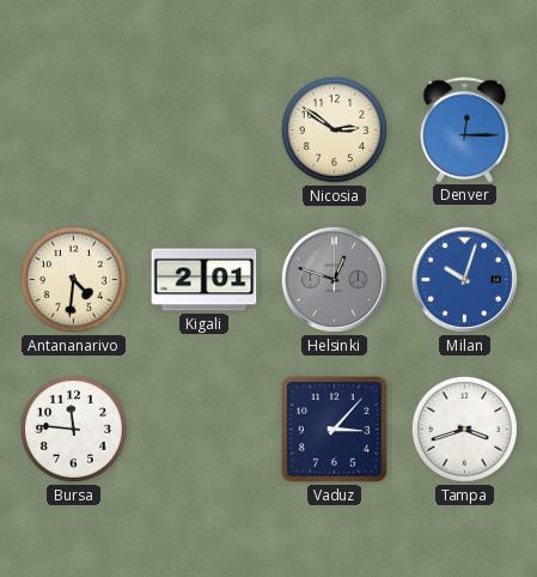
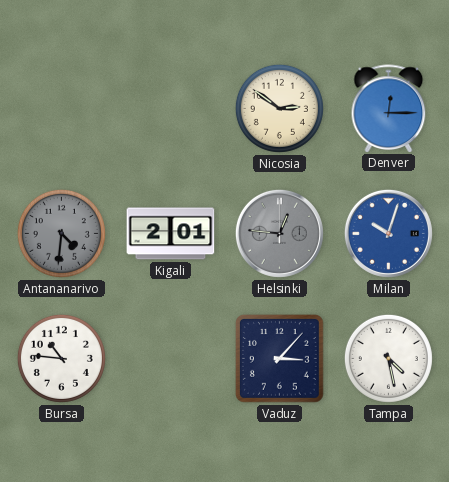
Antananarivo dial: cream -> grey
Helsinki: 12:48 -> 12:46
Bursa: 11:46 -> 10:46
Tampa: 3:42 -> 4:28
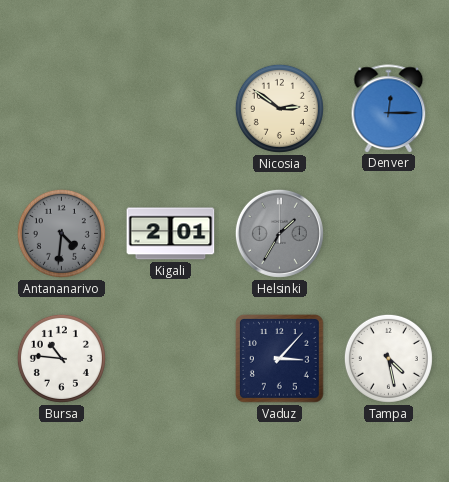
Helsinki: 12:46 -> 1:35
Milan: 10:03 -> none
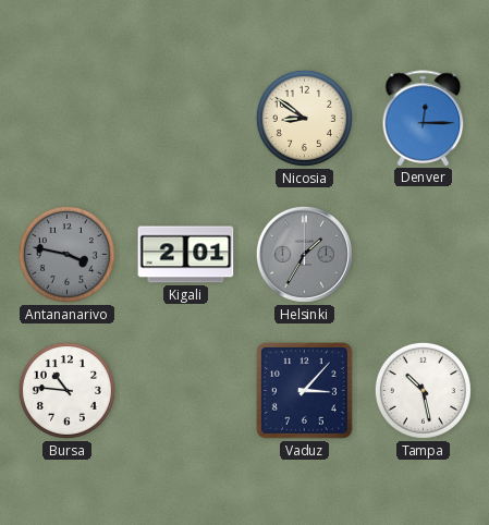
Nicosia: 2:51 -> 8:51
Antananarivo: 4:31 -> 3:47
Tampa: 4:28 -> 10:28
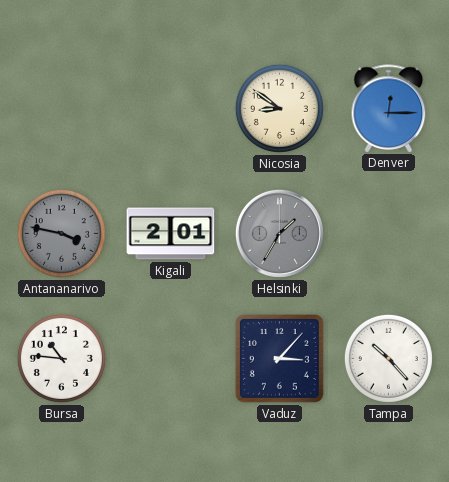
Tampa: 10:28 -> 10:23
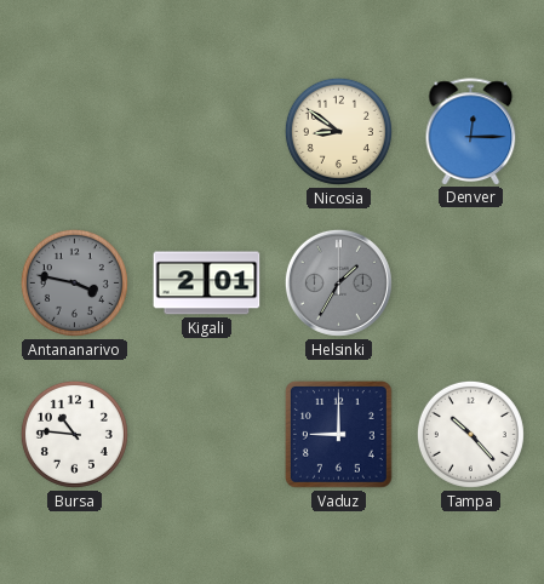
Vaduz: 3:07 -> 9:00
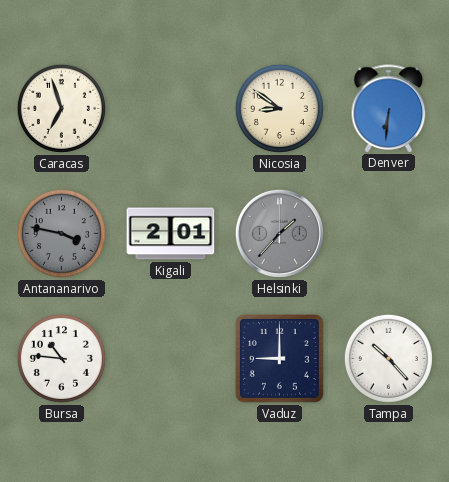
Caracas: none -> 6:57
Denver: 12:15 -> 6:31
Helsinki: 1:35 -> 1:37
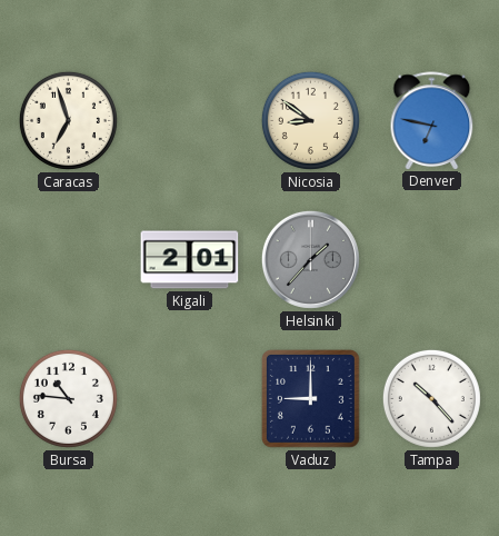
Denver: 6:31 -> 6:47
Antananarivo: 3:47 -> none
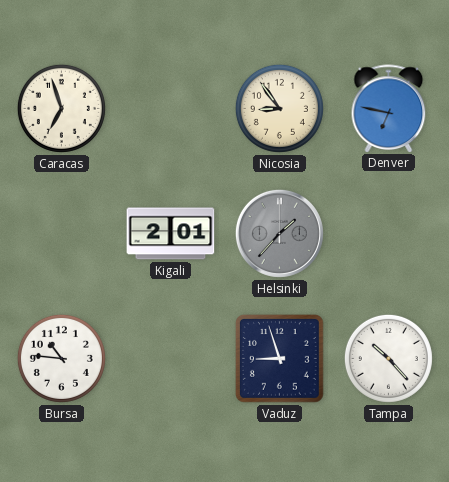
Nicosia: 8:51 -> 8:54
Vaduz: 9:00 -> 8:57
